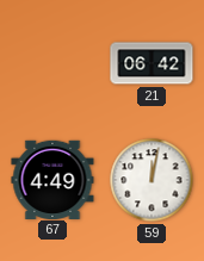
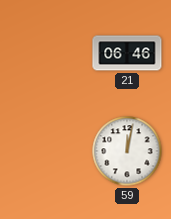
21: 06:42 -> 06:46
67: 4:49 -> none
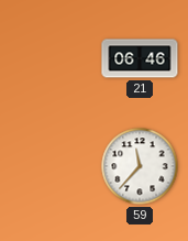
59: 12:02 -> 11:37
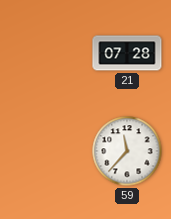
21: 06:46 -> 07:28
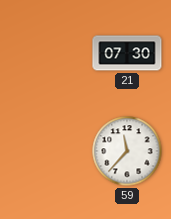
21: 07:28 -> 07:30
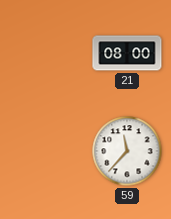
21: 07:30 -> 08:00
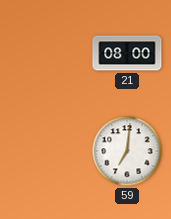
59: 11:37 -> 7:01
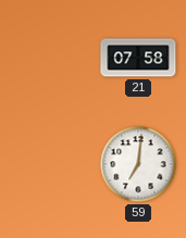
21: 08:00 -> 07:58
